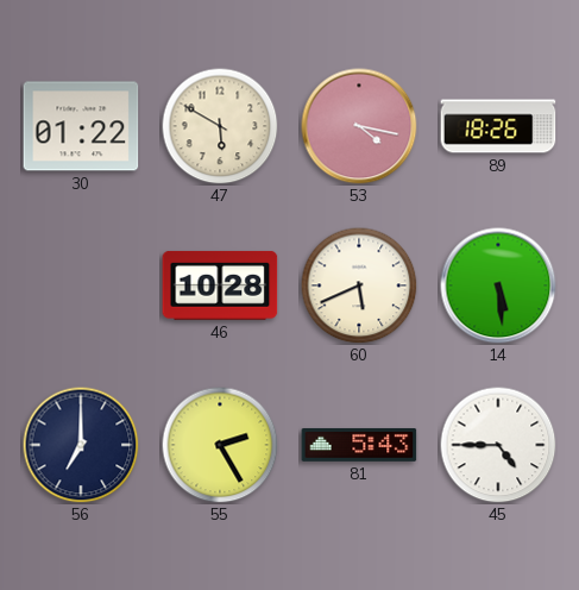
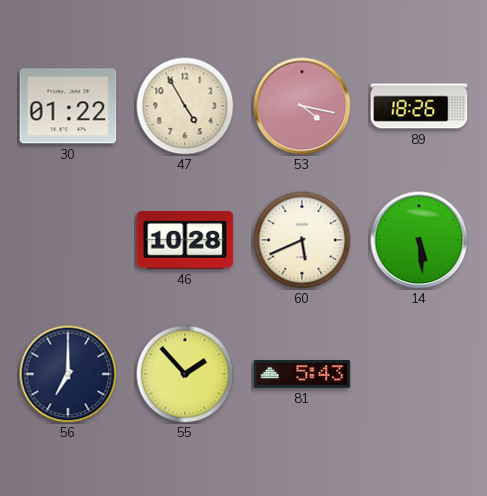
47: 5:50 -> 4:55
55: 2:25 -> 1:53
45: 4:45 -> none
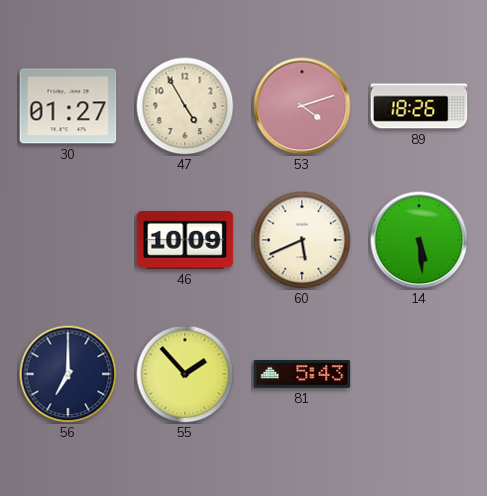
30: 01:22 -> 01:27
53: 4:17 -> 4:12
46: 10:28 -> 10:09
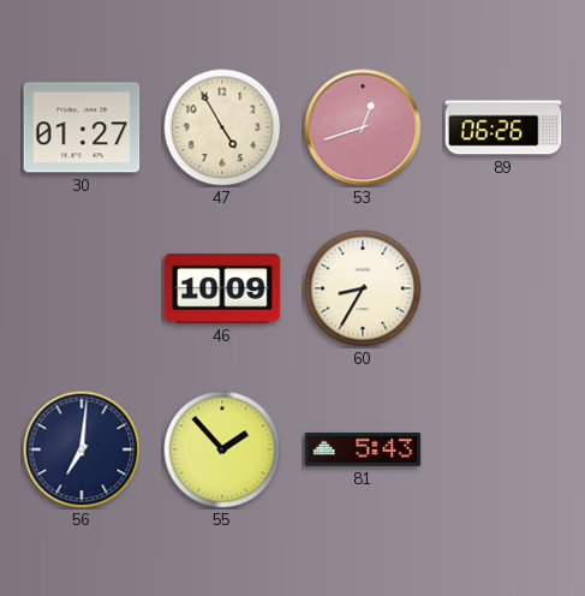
53: 4:12 -> 12:42
89: 18:26 -> 06:26
60: 5:41 -> 8:35
14: 5:29 -> none
56: 7:00 -> 7:01
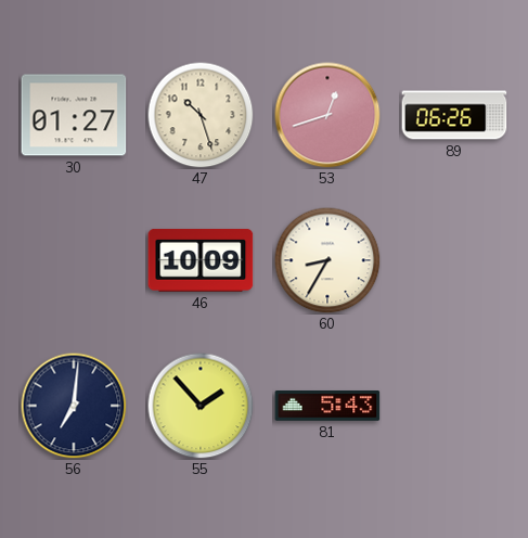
47: 4:55 -> 10:27
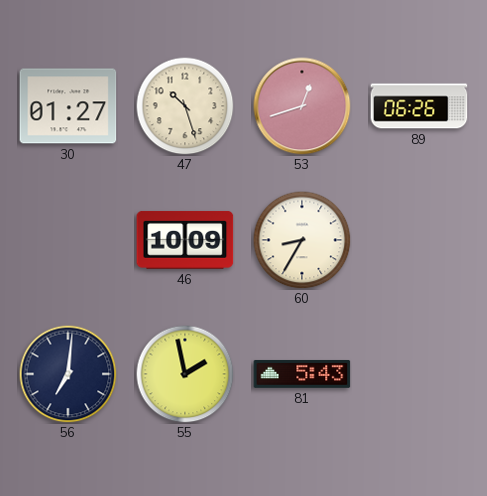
55: 1:53 -> 1:58
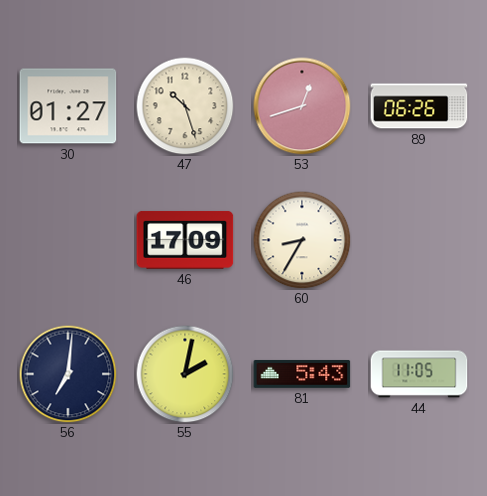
46: 10:09 -> 17:09
55: 1:58 -> 2:02
44: none -> 11:05
